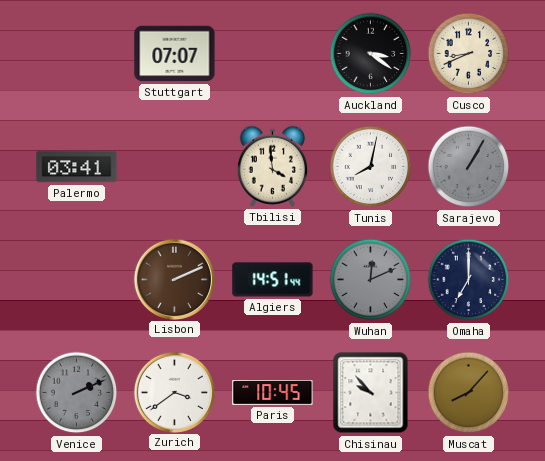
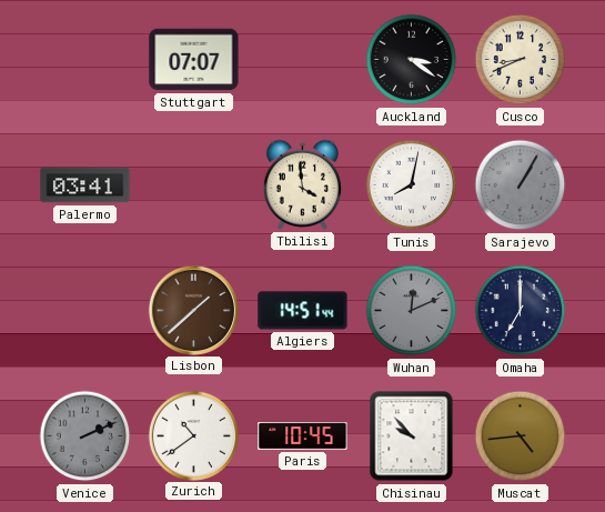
Lisbon: 2:11 -> 1:38
Zurich: 3:39 -> 10:39
Muscat: 8:07 -> 4:44
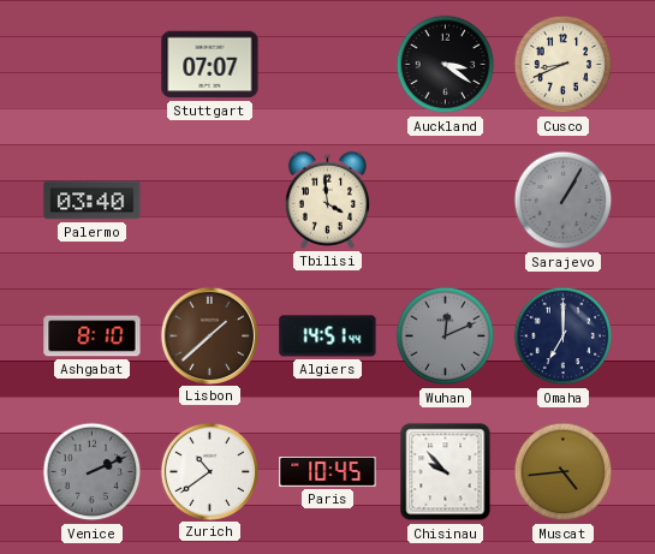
Palermo: 03:41 -> 03:40
Tunis: 8:02 -> none
Ashgabat: none -> 8:10
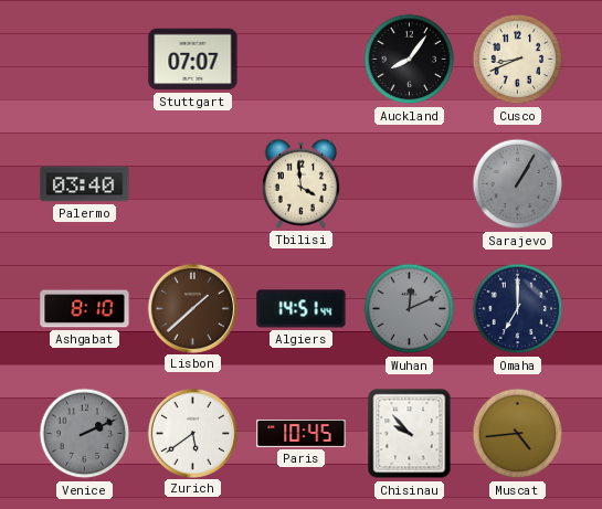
Auckland: 3:21 -> 8:06
Zurich: 10:39 -> 5:39
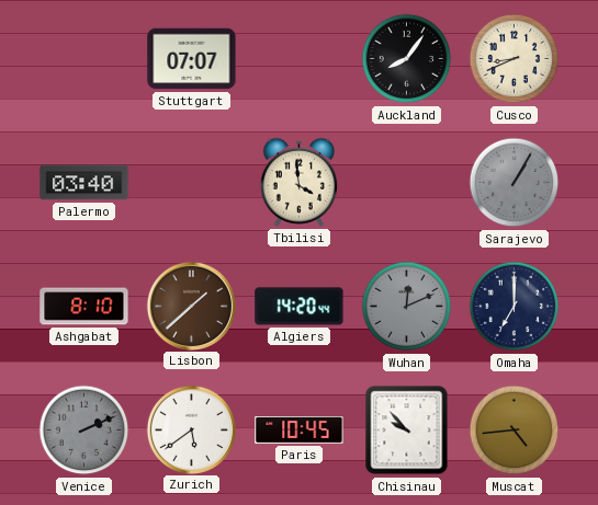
Algiers: 14:51 -> 14:20
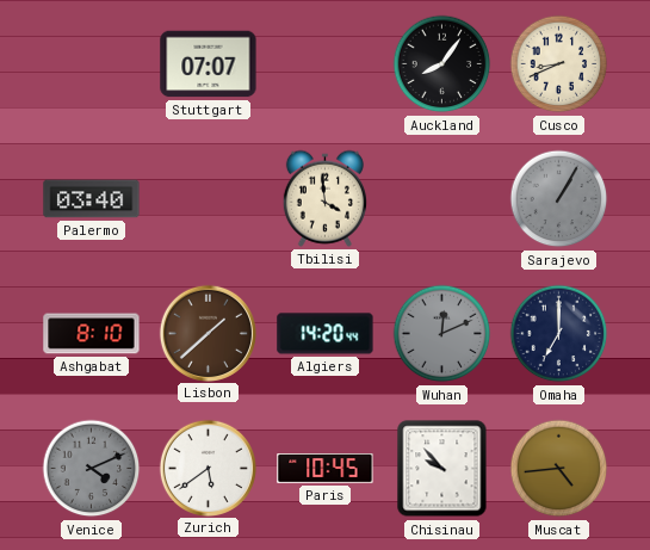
Venice: 2:11 -> 4:11
